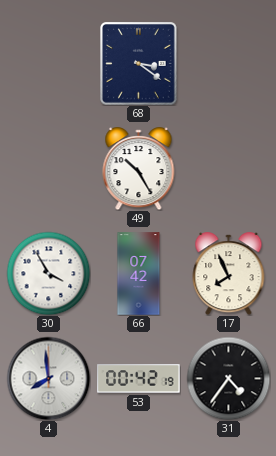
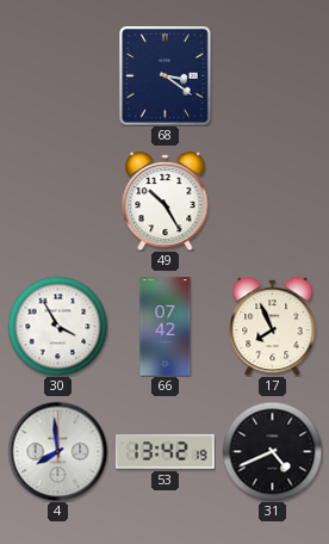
53: 00:42 -> 13:42
31: 4:36 -> 4:41
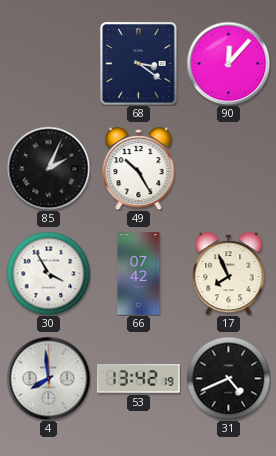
90: none -> 12:07
85: none -> 2:04
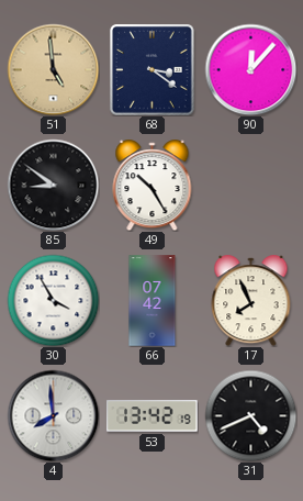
51: none -> 4:59
85: 2:04 -> 8:51
